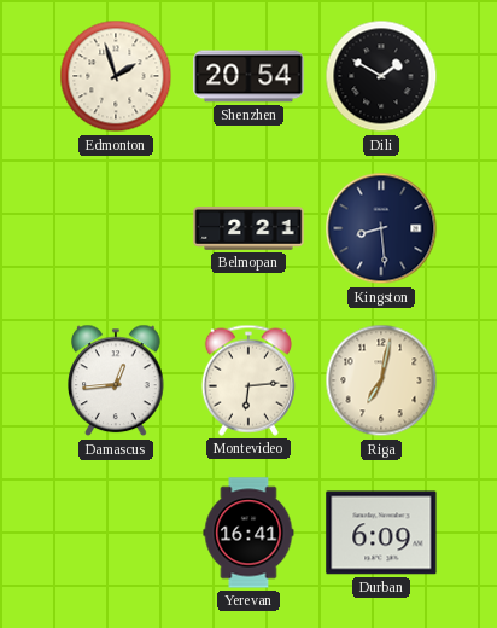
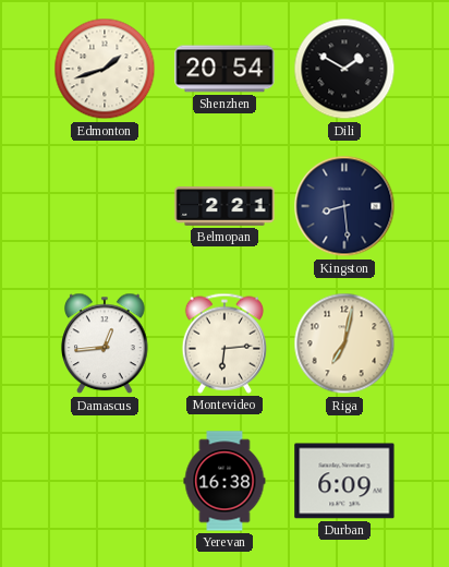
Edmonton: 1:57 -> 1:42
Yerevan: 16:41 -> 16:38
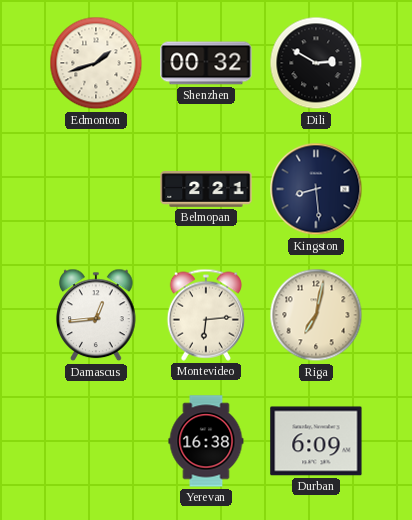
Shenzhen: 20:54 -> 00:32
Dili: 1:50 -> 2:50
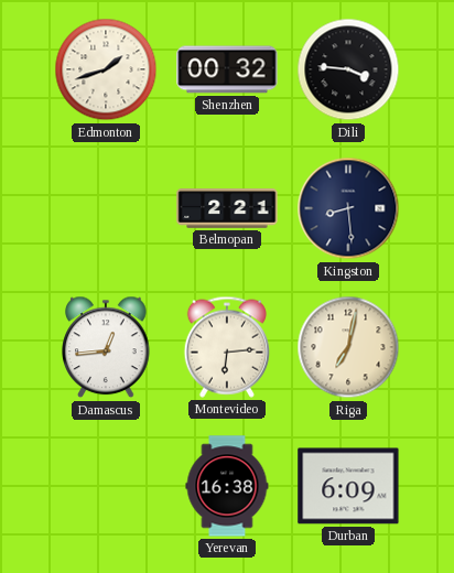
Dili: 2:50 -> 3:46
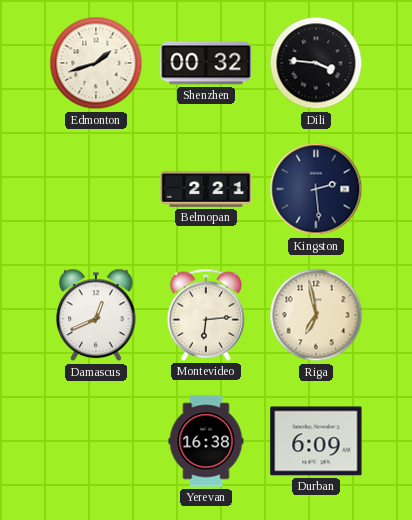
Kingston: 8:29 -> 2:29
Damascus: 12:44 -> 12:41
Riga: 7:02 -> 6:58
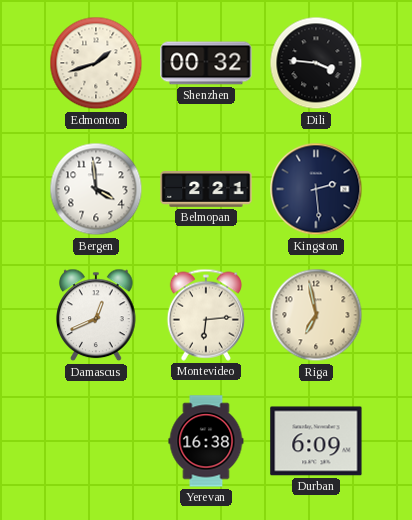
Bergen: none -> 3:59
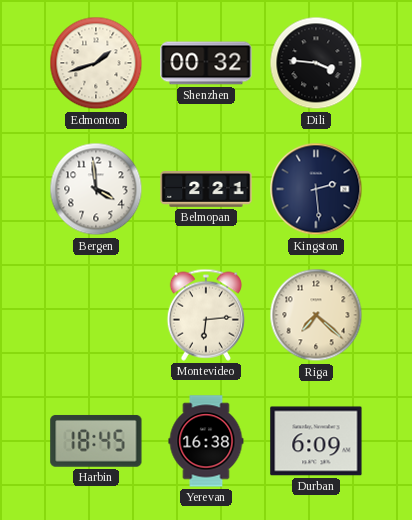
Damascus: 12:41 -> none
Riga: 6:58 -> 7:22
Harbin: none -> 18:45
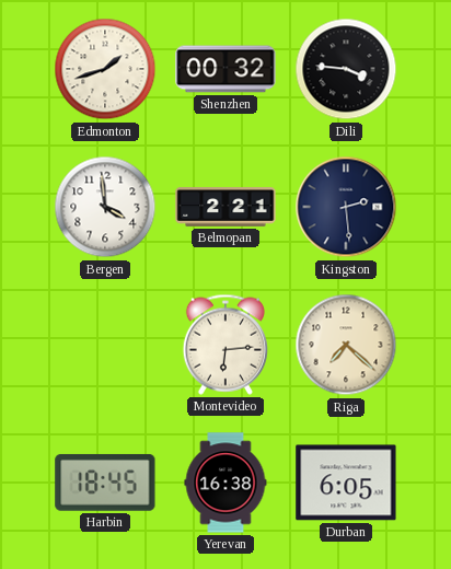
Durban: 6:09 -> 6:05
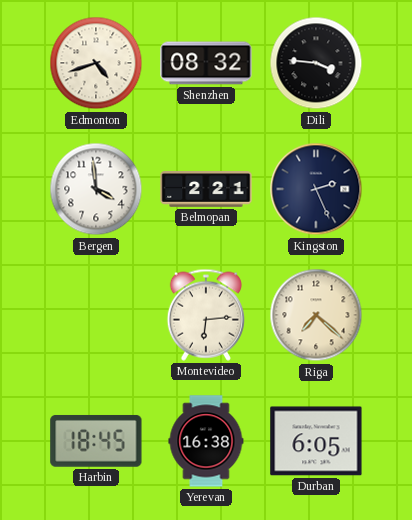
Edmonton: 1:42 -> 4:42
Shenzhen: 00:32 -> 08:32
Kingston: 2:29 -> 2:26
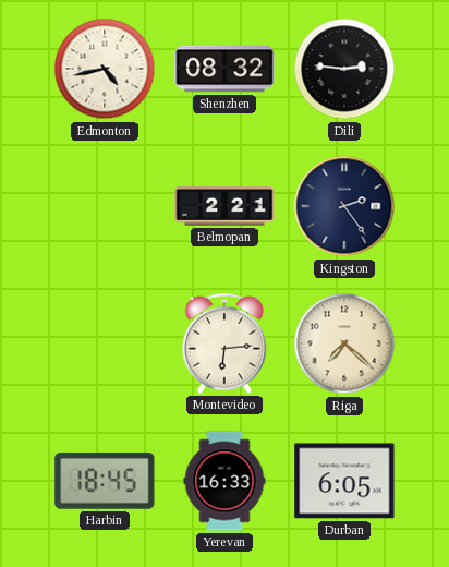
Edmonton: 4:42 -> 4:43
Dili: 3:46 -> 2:46
Bergen: 3:59 -> none
Kingston: 2:26 -> 2:24
Yerevan: 16:38 -> 16:33
